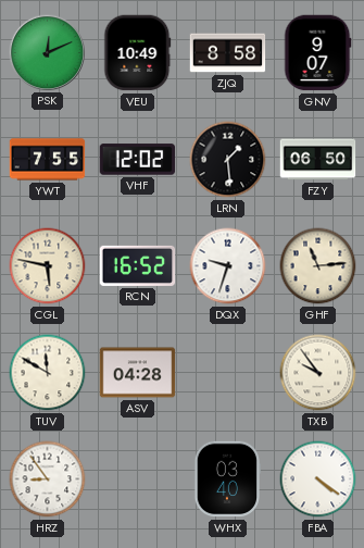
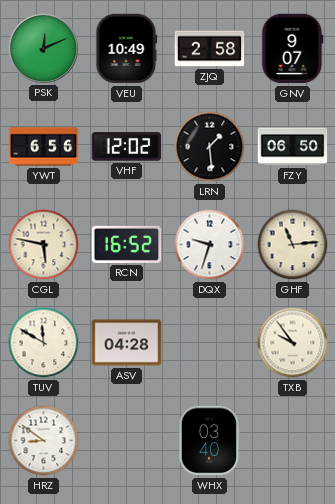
ZJQ: 8:58 -> 2:58
YWT: 7:55 -> 6:56
HRZ: 8:54 -> 8:51
FBA: 4:21 -> none
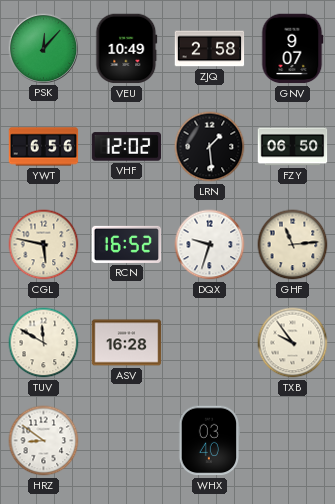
PSK: 12:11 -> 12:07
ASV: 04:28 -> 16:28
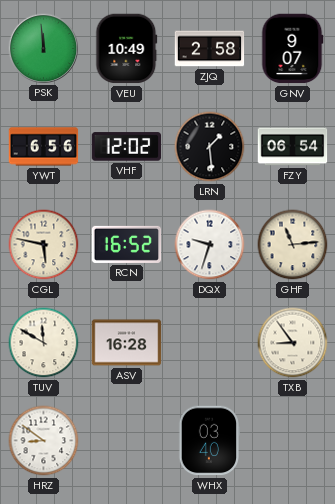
PSK: 12:07 -> 11:59
FZY: 06:50 -> 06:54
TXB: 9:54 -> 8:54
